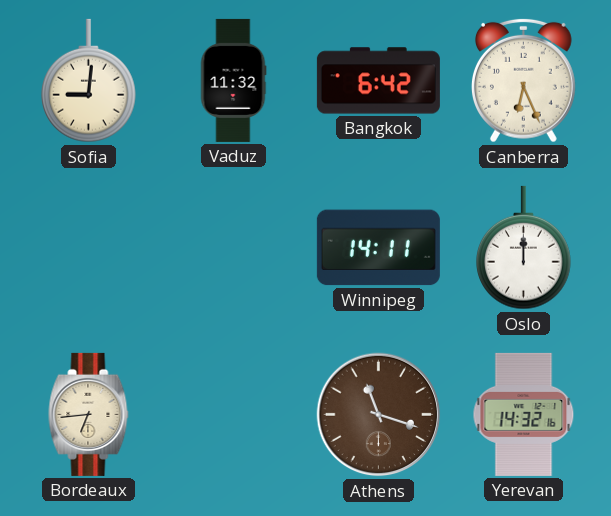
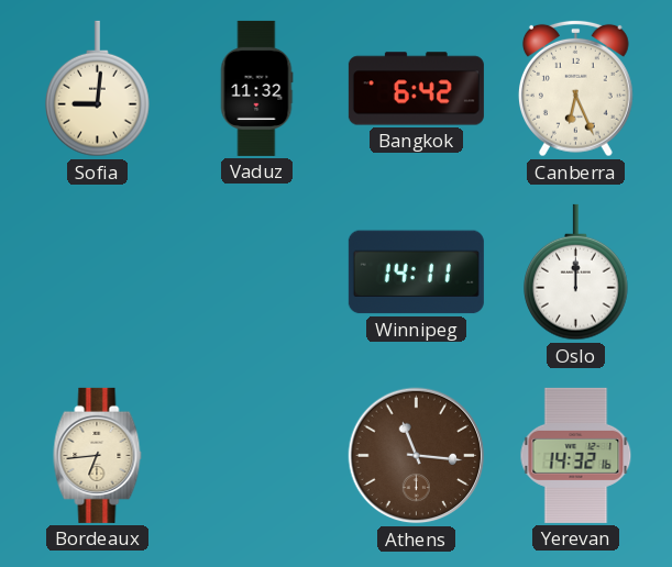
Athens: 11:18 -> 11:16
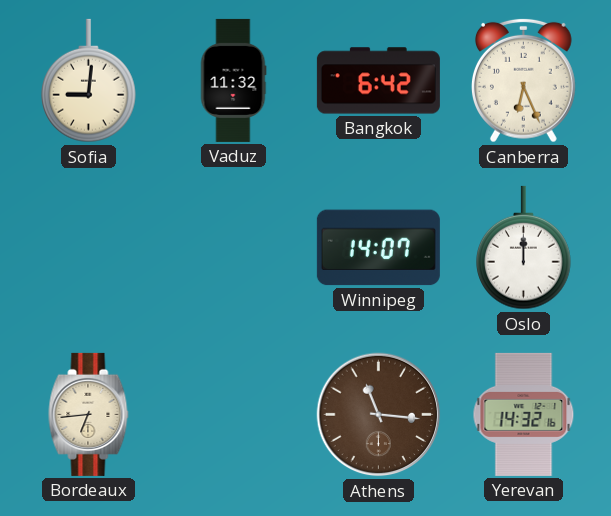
Winnipeg: 14:11 -> 14:07
